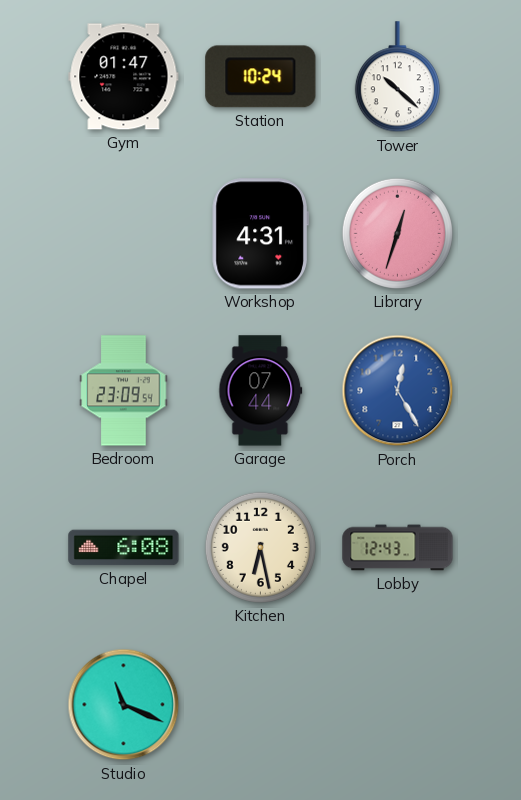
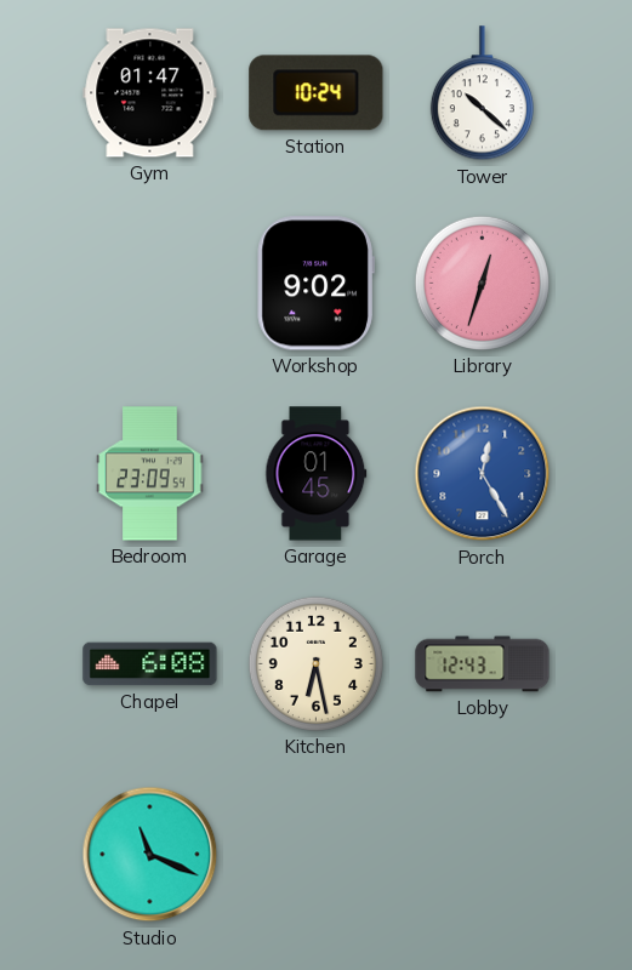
Workshop: 4:31 -> 9:02
Garage: 07:44 -> 01:45
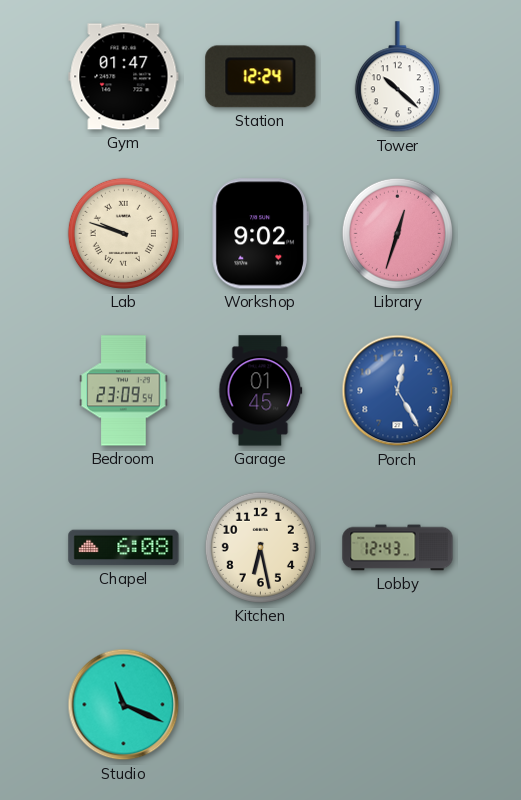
Station: 10:24 -> 12:24
Lab: none -> 9:48
